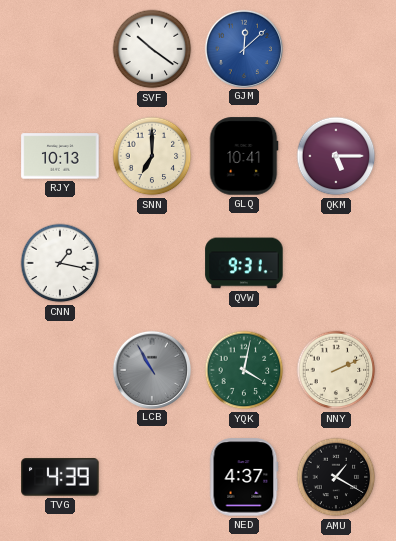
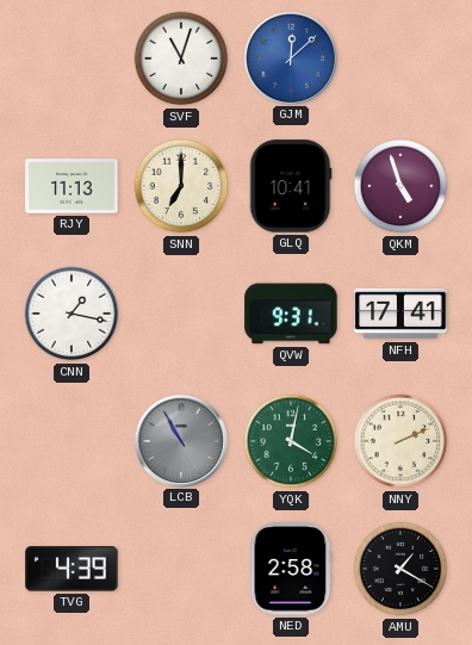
SVF: 10:21 -> 11:03
RJY: 10:13 -> 11:13
QKM: 5:15 -> 4:57
NFH: none -> 17:41
NED: 4:37 -> 2:58
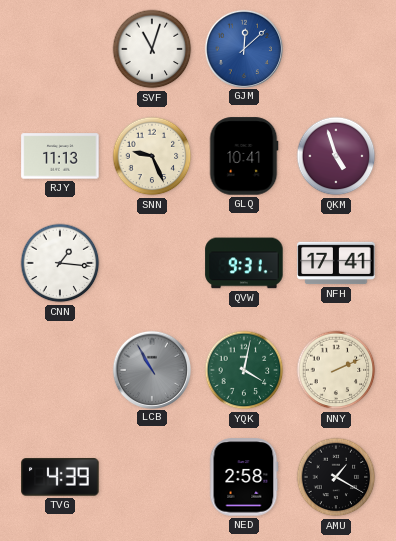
SNN: 7:00 -> 9:26
CNN: 1:17 -> 1:16
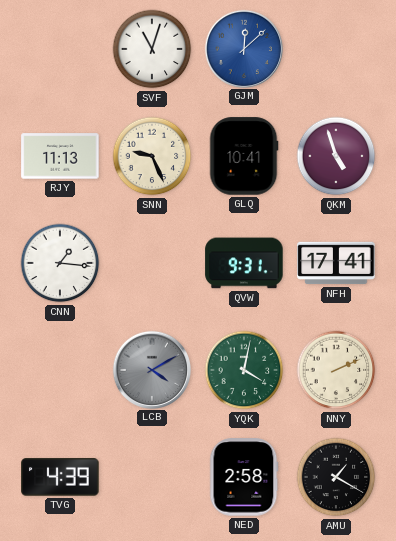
LCB: 10:55 -> 4:10
